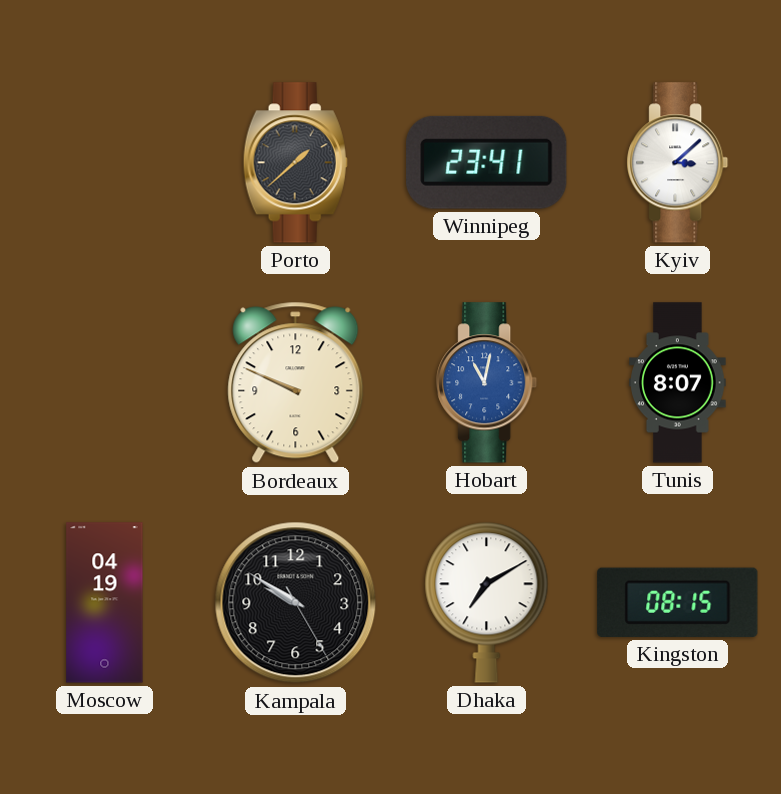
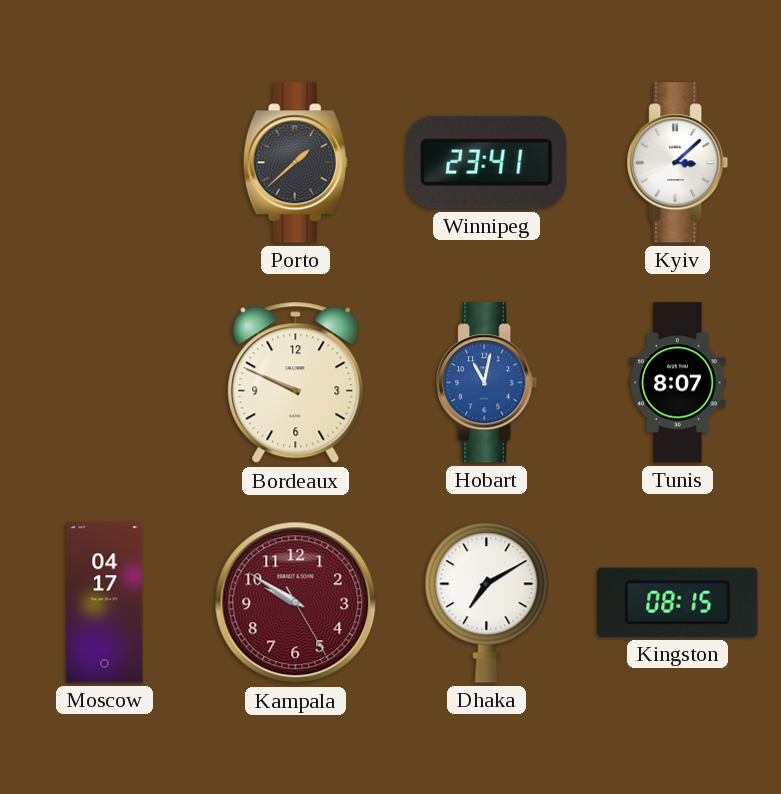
Moscow: 04:19 -> 04:17
Kampala dial: black -> burgundy
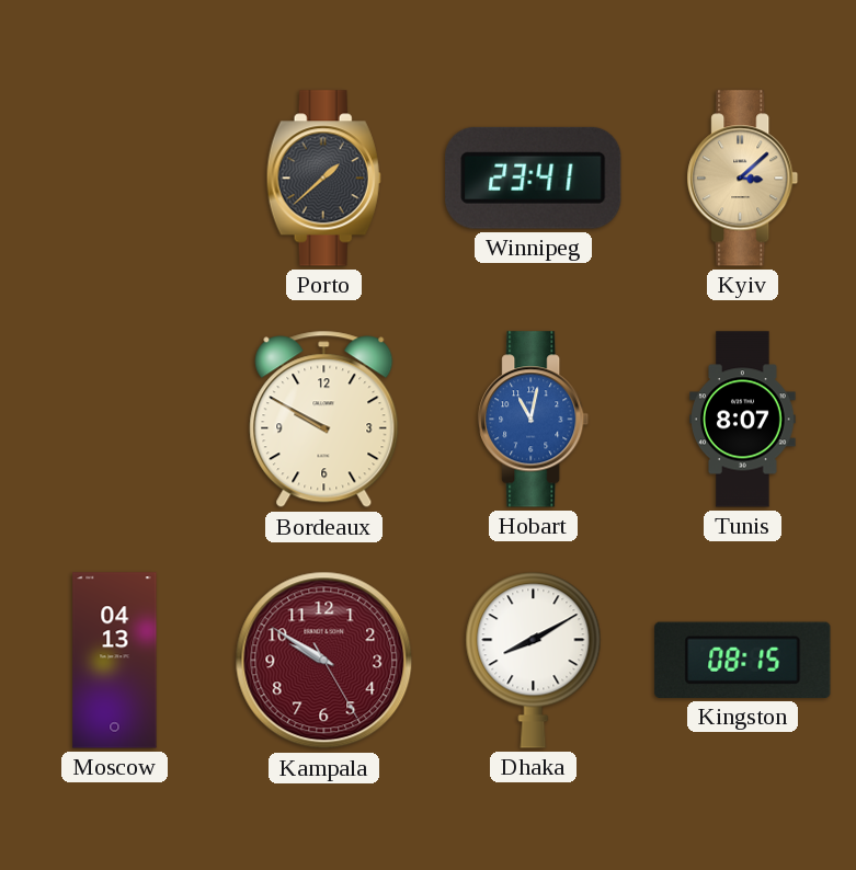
Kyiv dial: white -> champagne
Bordeaux: 9:49 -> 9:50
Moscow: 04:17 -> 04:13
Dhaka: 7:10 -> 8:10
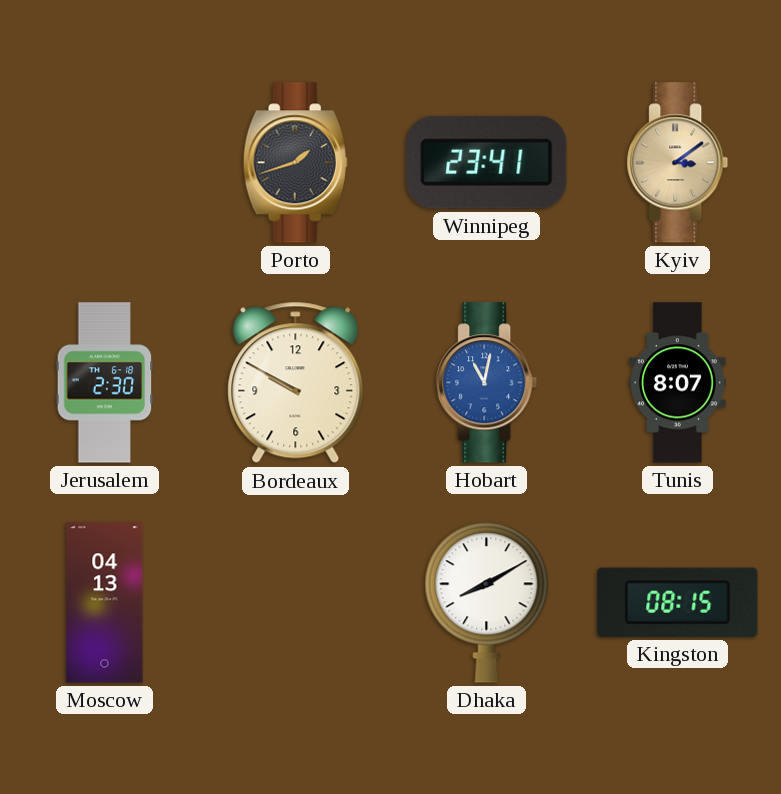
Porto: 1:38 -> 1:42
Kyiv: 3:08 -> 3:09
Jerusalem: none -> 2:30
Kampala: 9:50 -> none
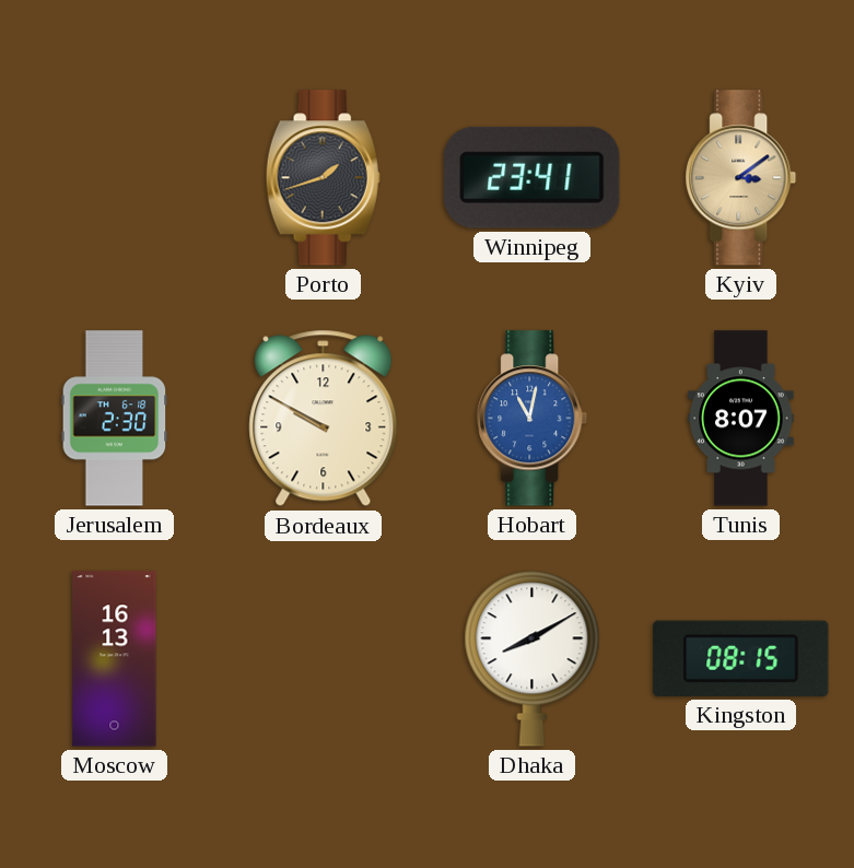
Moscow: 04:13 -> 16:13
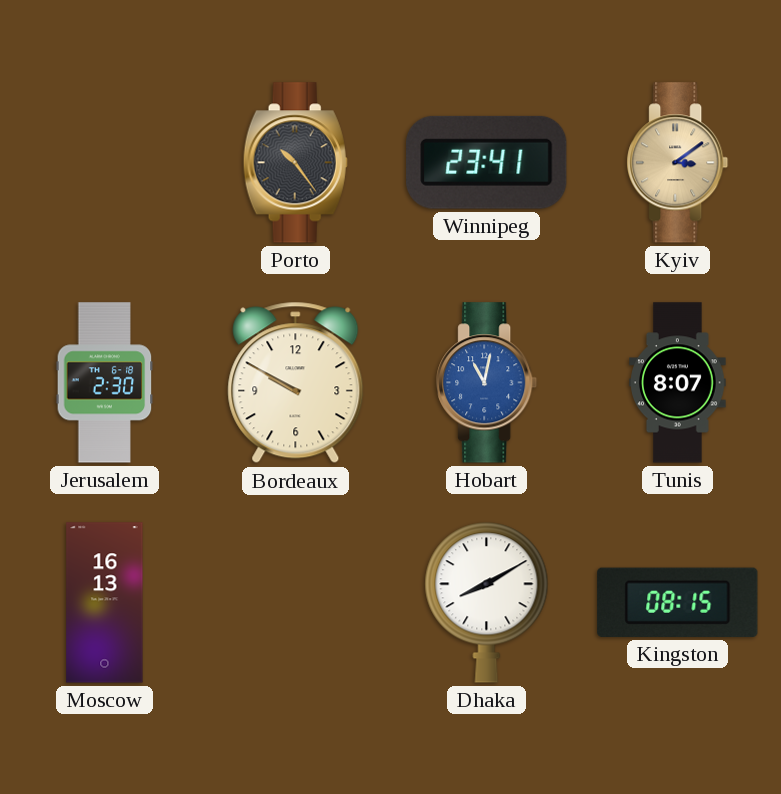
Porto: 1:42 -> 10:24
